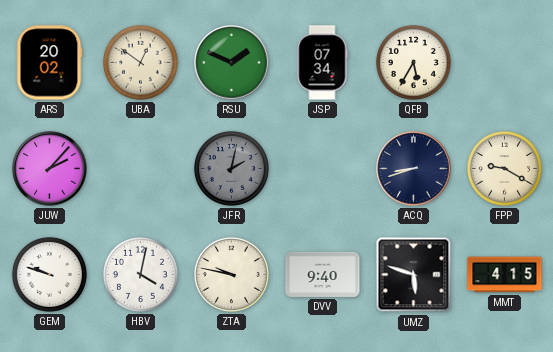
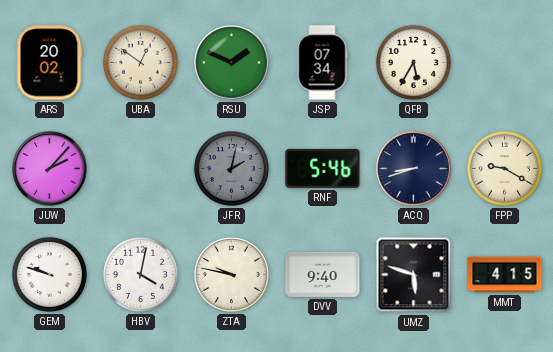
RNF: none -> 5:46
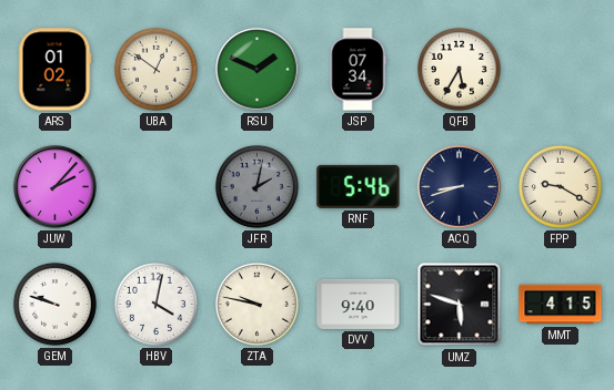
ARS: 20:02 -> 01:02
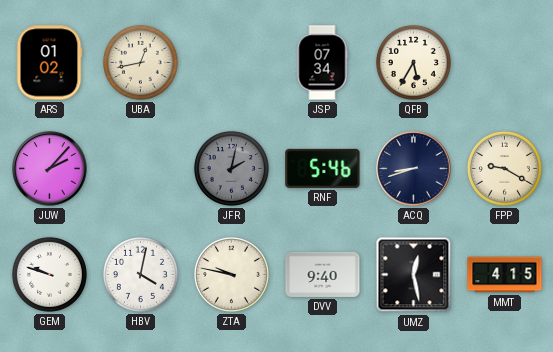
UBA: 12:51 -> 12:43
RSU: 1:49 -> none
UMZ: 5:48 -> 12:28
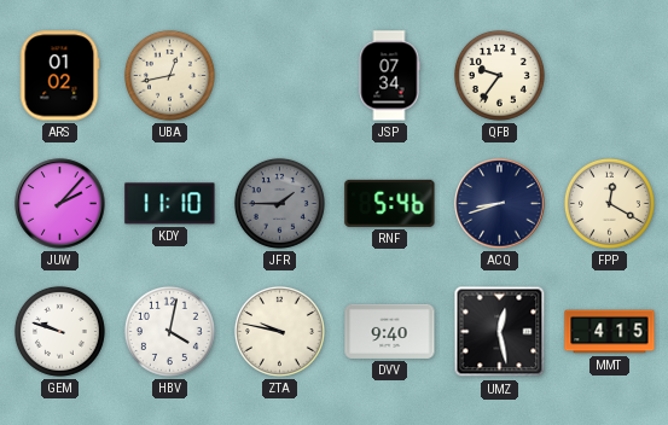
QFB: 5:35 -> 9:36
KDY: none -> 11:10
JFR: 2:02 -> 1:45
FPP: 9:20 -> 12:20
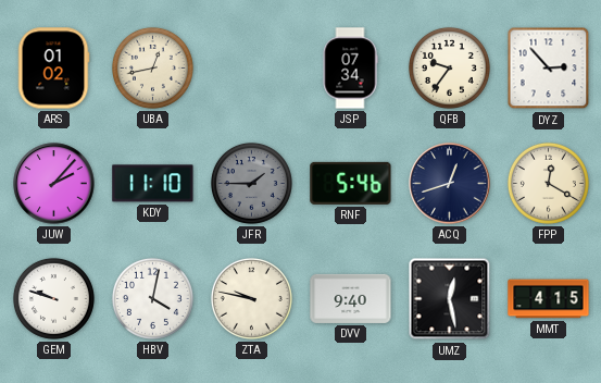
DYZ: none -> 2:53
ACQ: 8:42 -> 12:42
